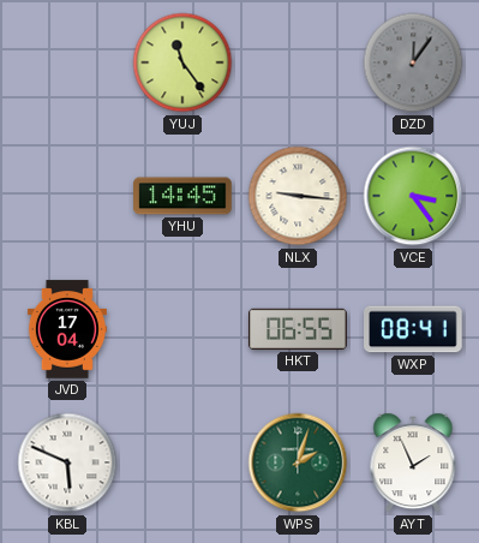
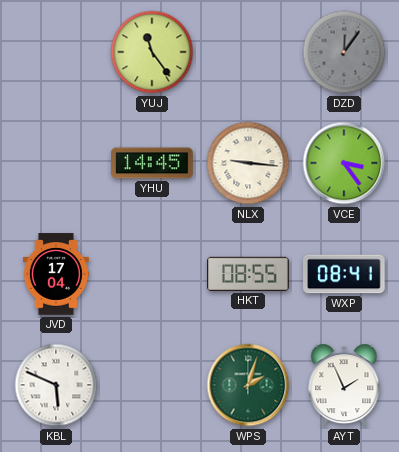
HKT: 06:55 -> 08:55
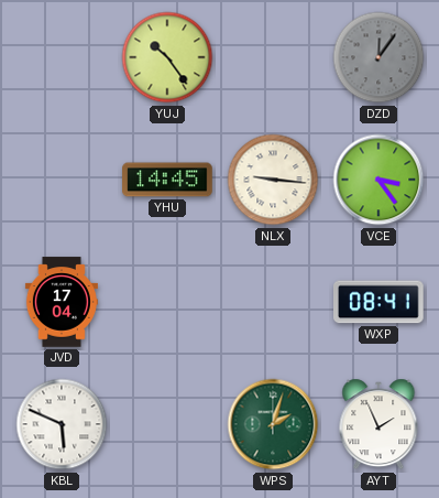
YUJ: 11:24 -> 10:24
HKT: 08:55 -> none
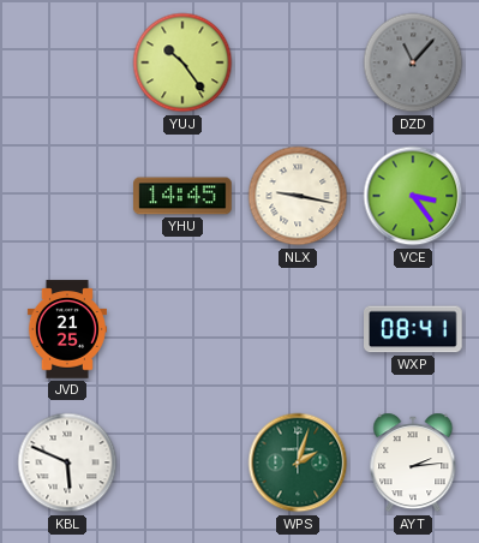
DZD: 12:06 -> 11:07
NLX: 9:16 -> 9:17
JVD: 17:04 -> 21:25
AYT: 1:56 -> 2:14
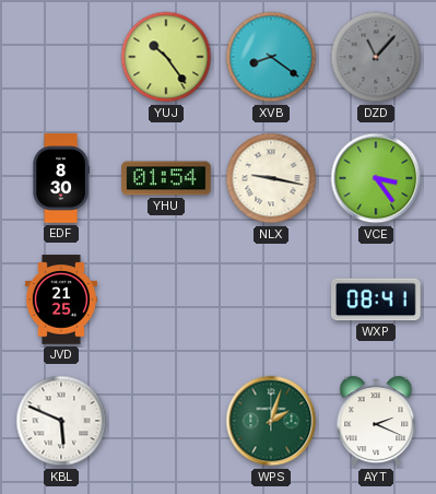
XVB: none -> 8:21
EDF: none -> 8:30
YHU: 14:45 -> 01:54
AYT: 2:14 -> 2:19
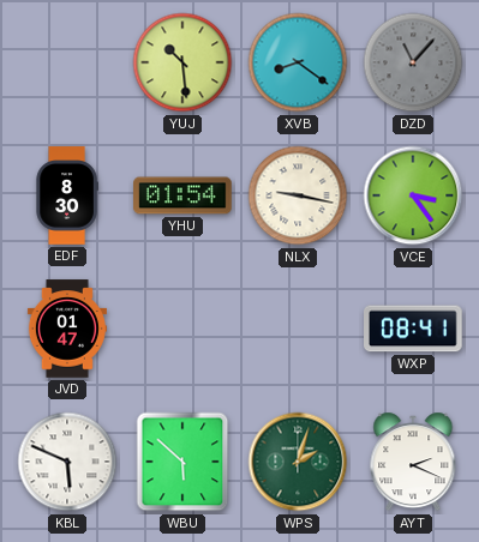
YUJ: 10:24 -> 10:29
JVD: 21:25 -> 01:47
WBU: none -> 5:52
